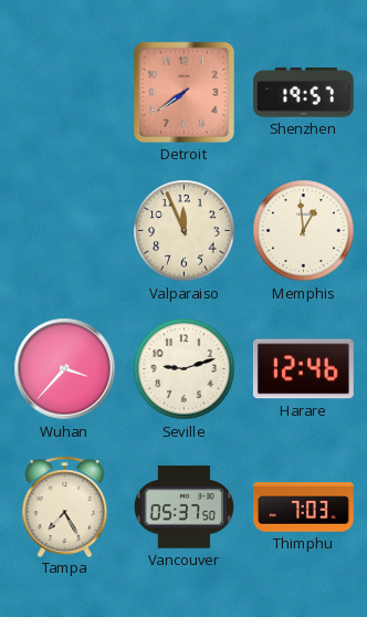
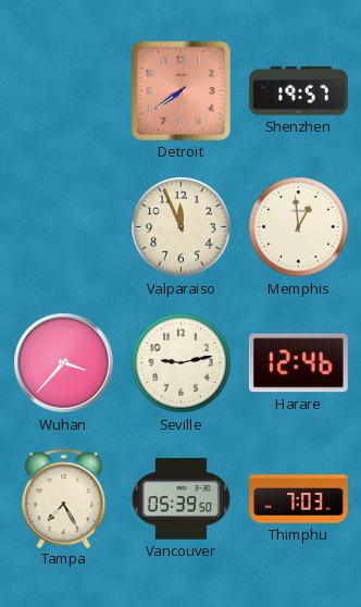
Seville: 9:12 -> 9:13
Vancouver: 05:37 -> 05:39
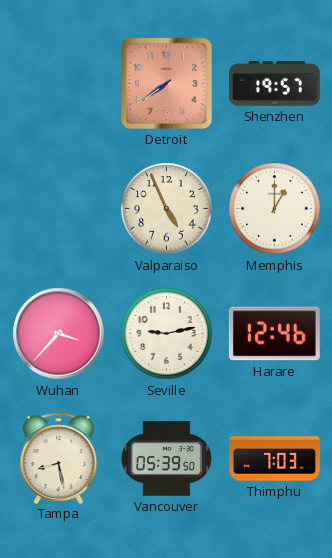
Valparaiso: 11:56 -> 4:56
Memphis: 12:59 -> 1:00
Tampa: 7:25 -> 8:28
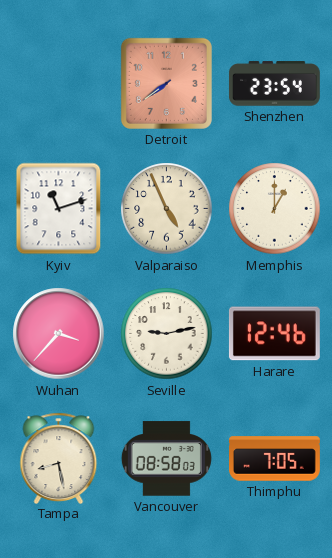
Shenzhen: 19:57 -> 23:54
Kyiv: none -> 11:12
Vancouver: 05:39 -> 08:58
Thimphu: 7:03 -> 7:05
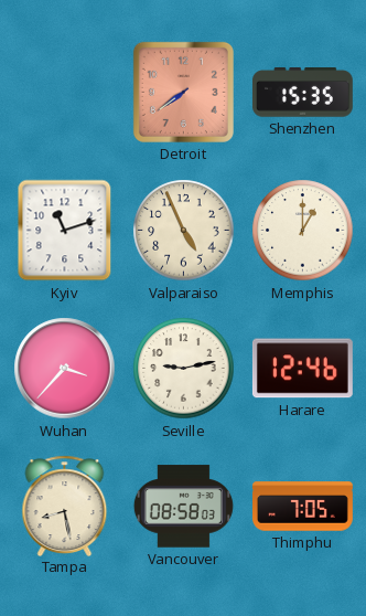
Shenzhen: 23:54 -> 15:35
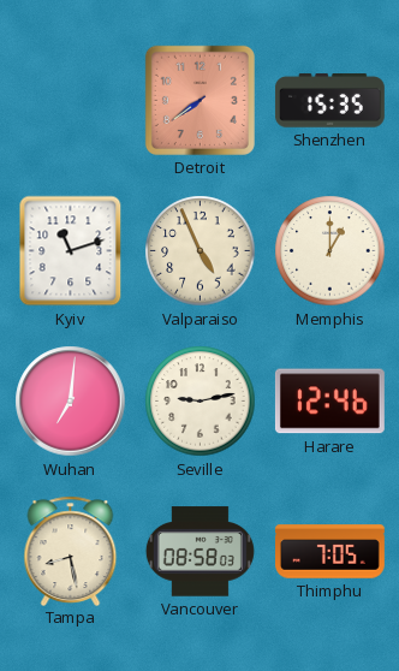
Wuhan: 3:37 -> 7:01
